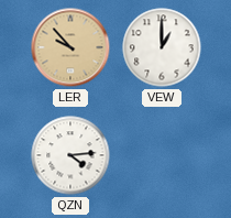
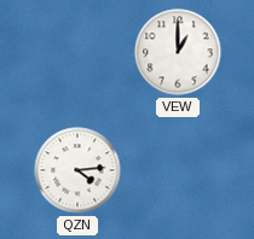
LER: 9:53 -> none
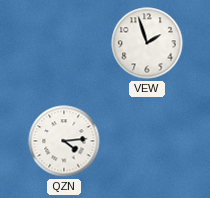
VEW: 1:00 -> 1:57
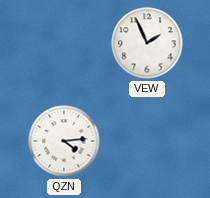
VEW: 1:57 -> 1:56
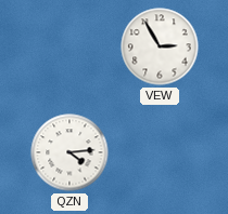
VEW: 1:56 -> 2:55
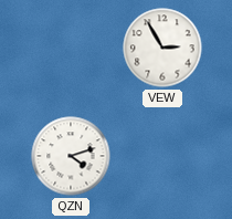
QZN: 4:14 -> 4:12
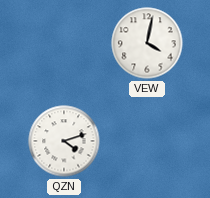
VEW: 2:55 -> 4:02
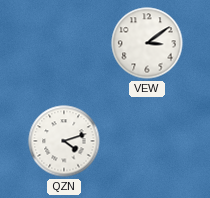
VEW: 4:02 -> 3:09
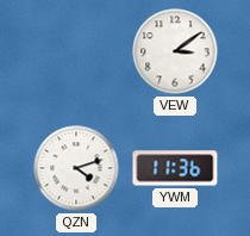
YWM: none -> 11:36
